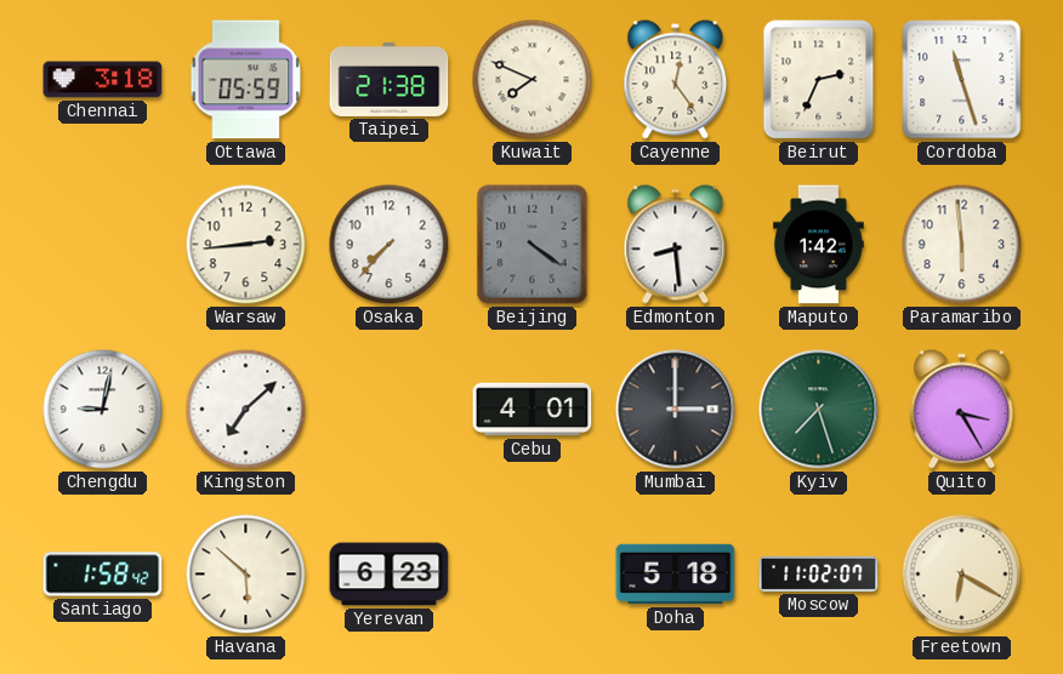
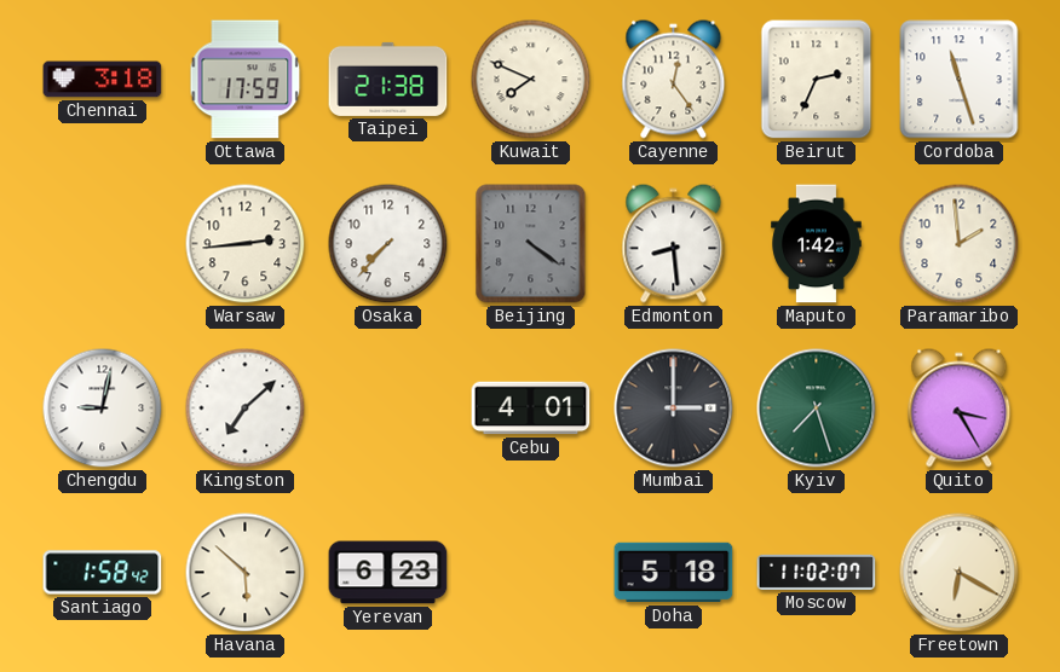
Ottawa: 05:59 -> 17:59
Paramaribo: 5:59 -> 1:59
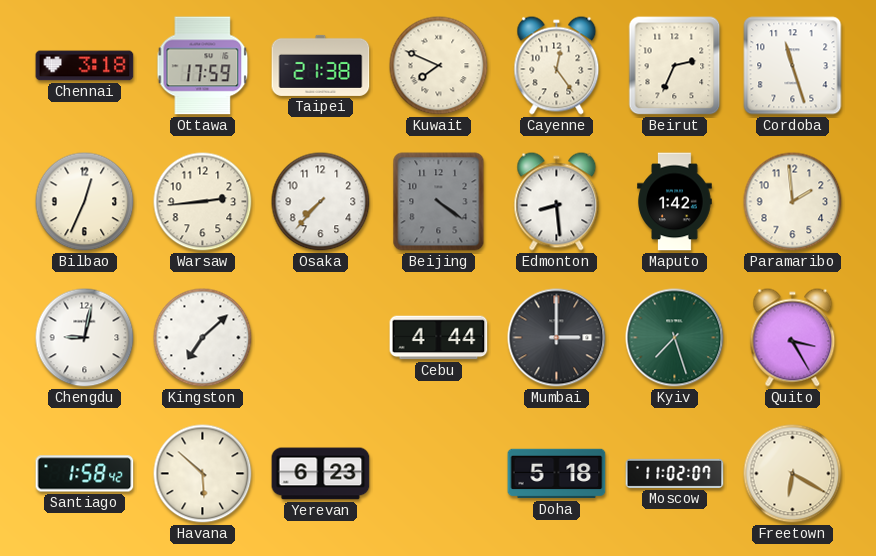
Bilbao: none -> 12:34
Cebu: 4:01 -> 4:44
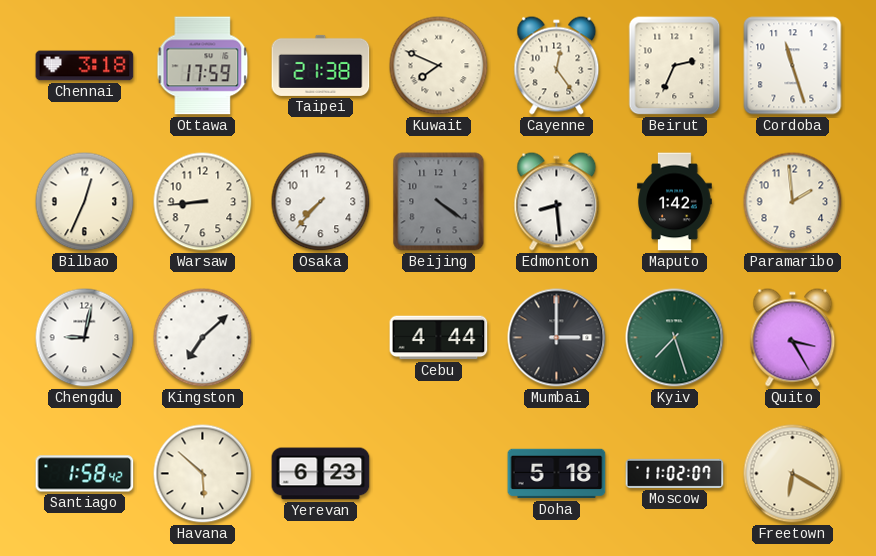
Warsaw: 2:44 -> 8:44
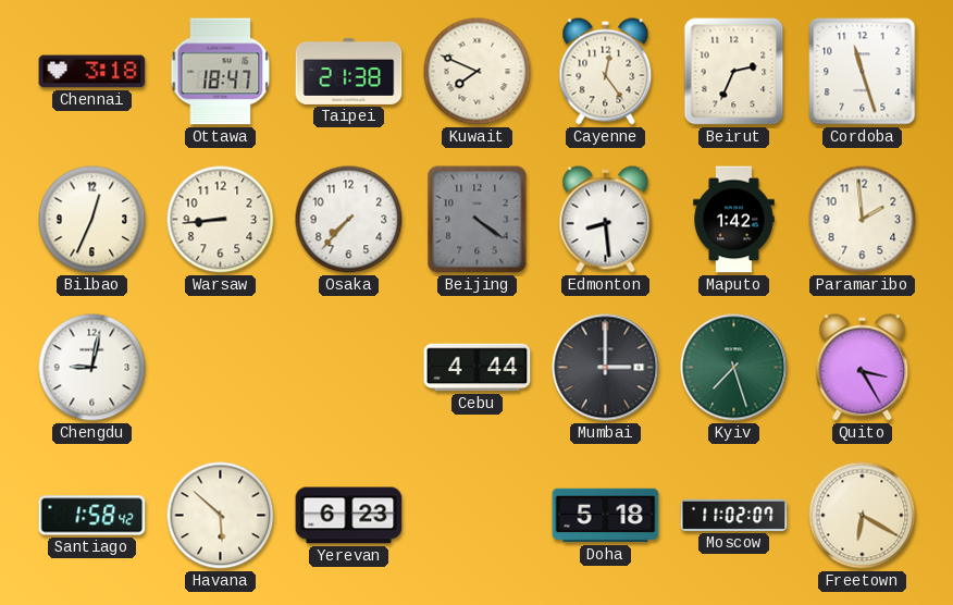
Ottawa: 17:59 -> 18:47
Kingston: 7:08 -> none
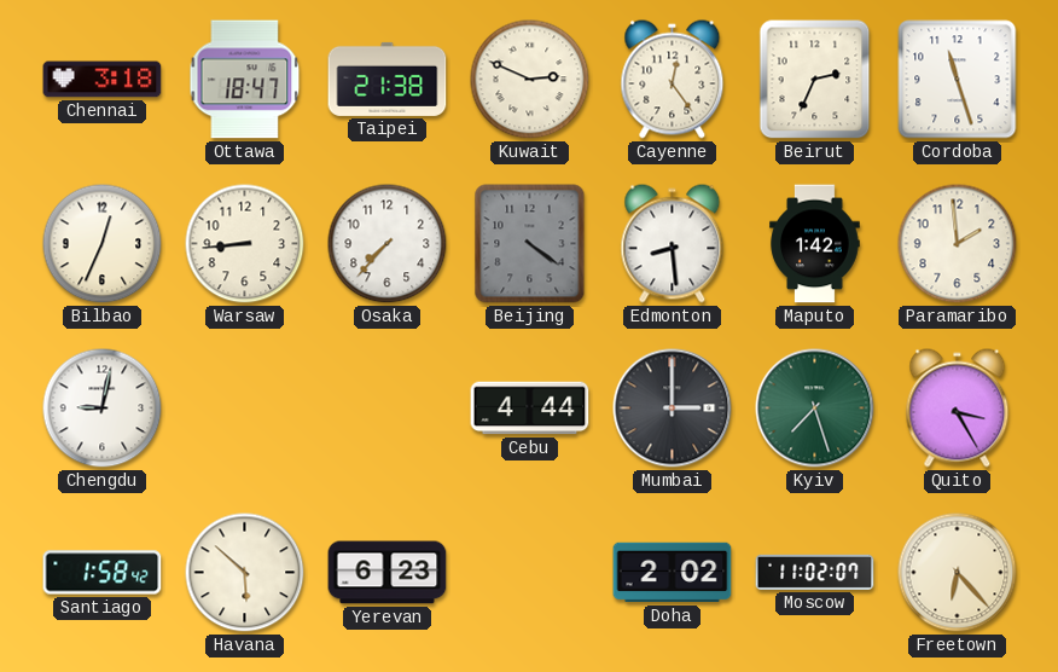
Kuwait: 7:49 -> 2:49
Doha: 5:18 -> 2:02
Freetown: 6:20 -> 6:23
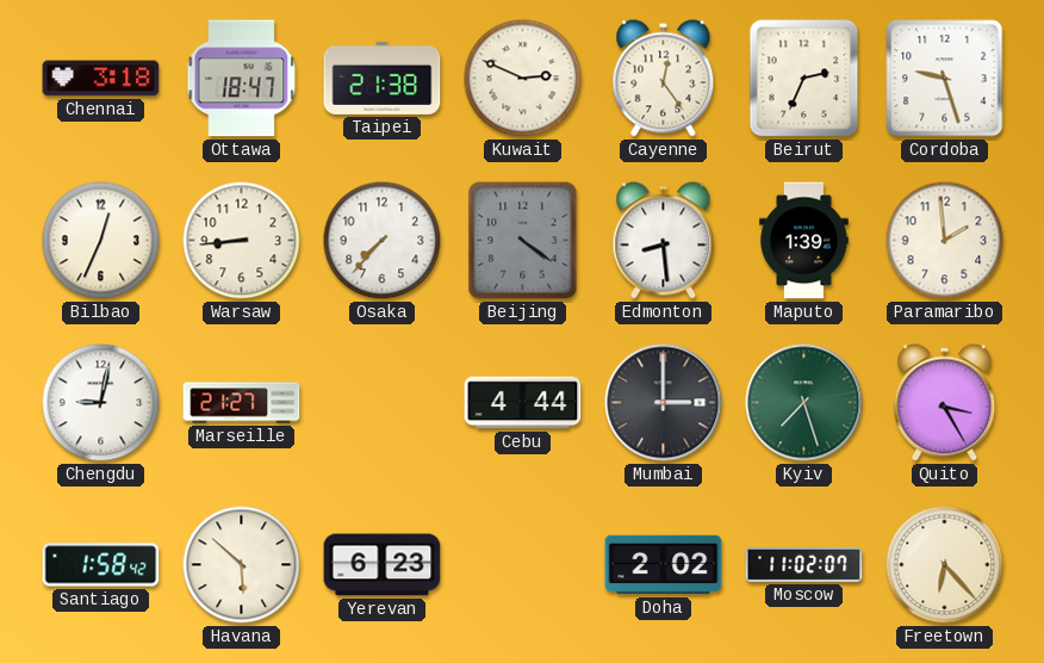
Cordoba: 11:27 -> 9:27
Maputo: 1:42 -> 1:39
Marseille: none -> 21:27
